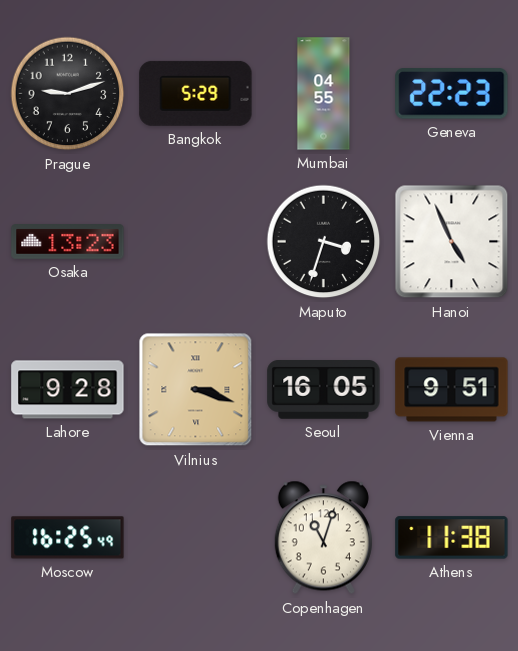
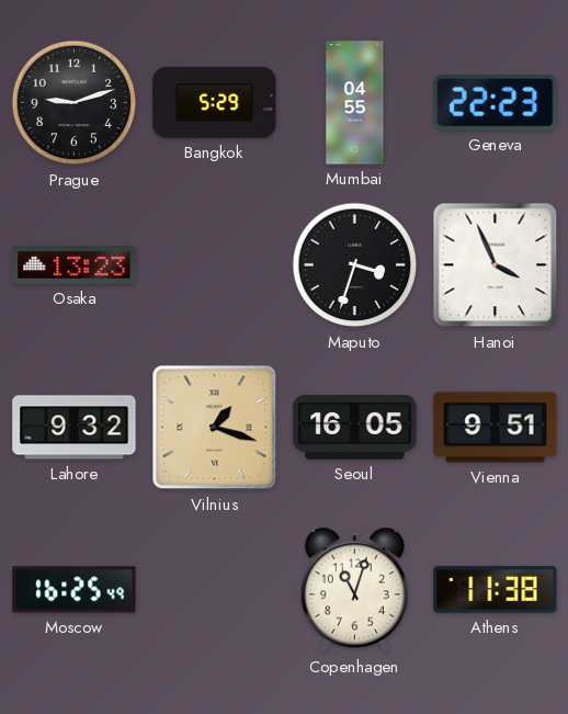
Hanoi: 4:56 -> 3:56
Lahore: 9:28 -> 9:32
Vilnius: 3:18 -> 1:18
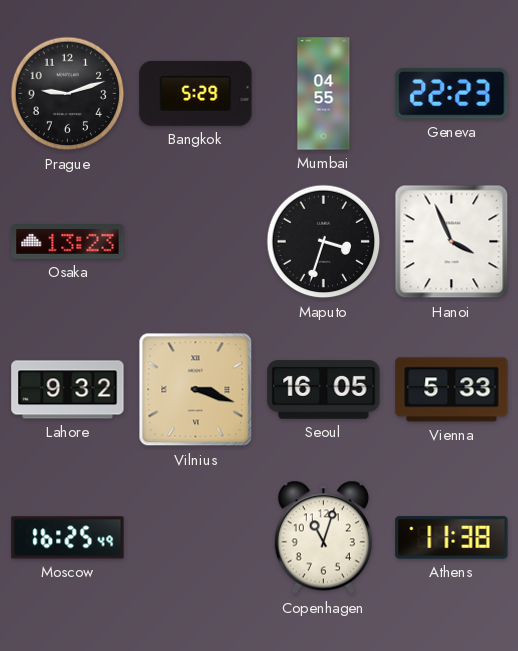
Vilnius: 1:18 -> 3:18
Vienna: 9:51 -> 5:33
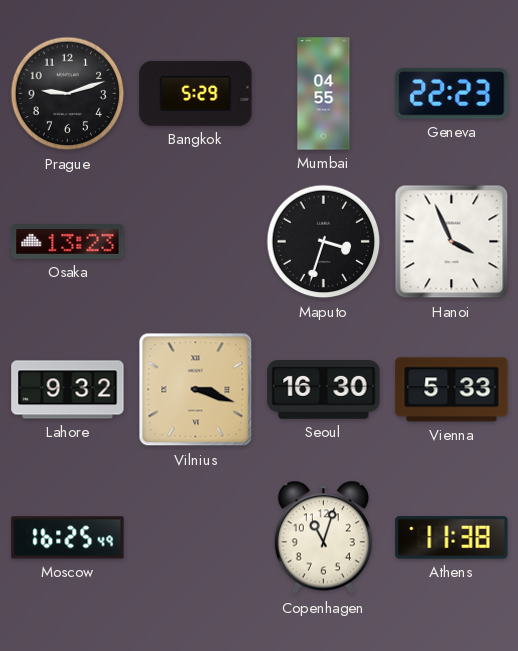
Seoul: 16:05 -> 16:30
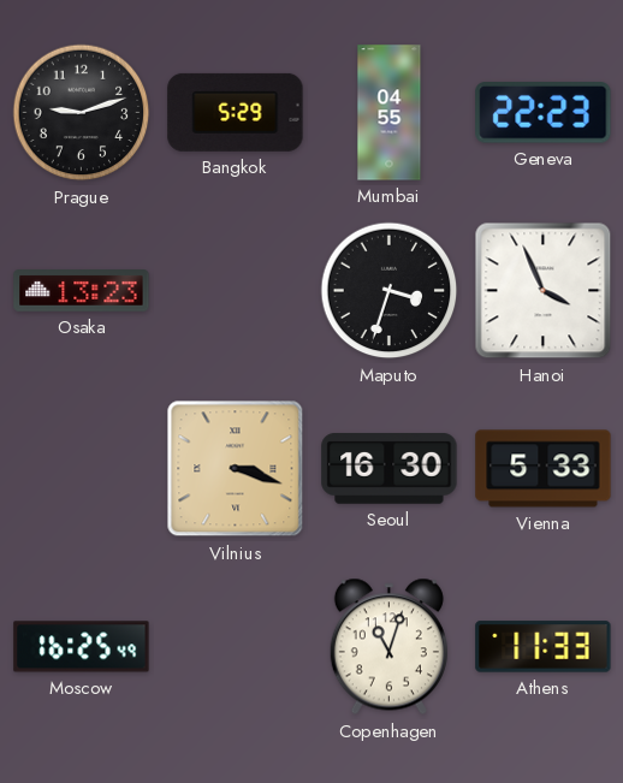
Lahore: 9:32 -> none
Athens: 11:38 -> 11:33
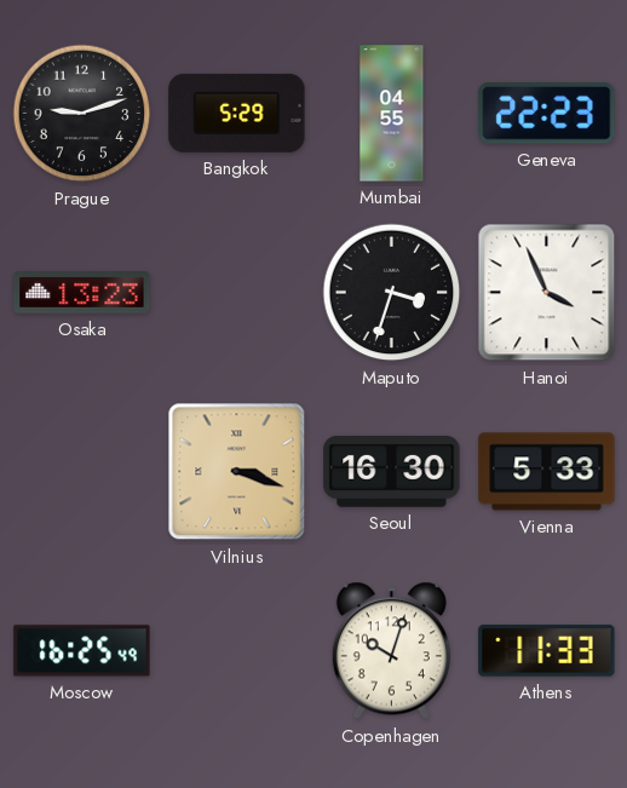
Copenhagen: 11:03 -> 10:03
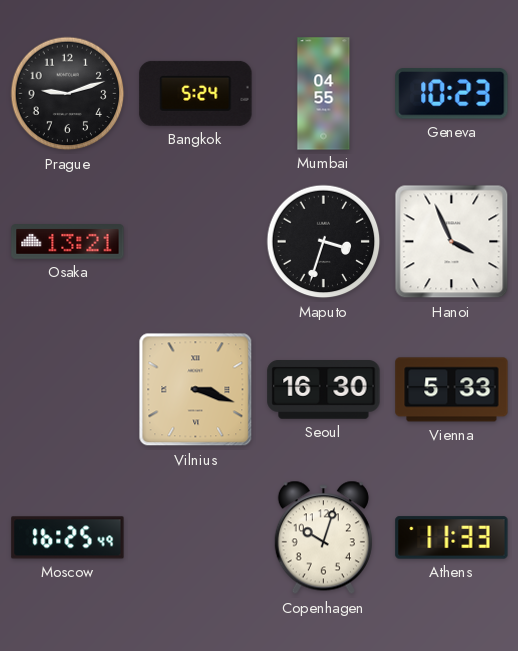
Bangkok: 5:29 -> 5:24
Geneva: 22:23 -> 10:23
Osaka: 13:23 -> 13:21
